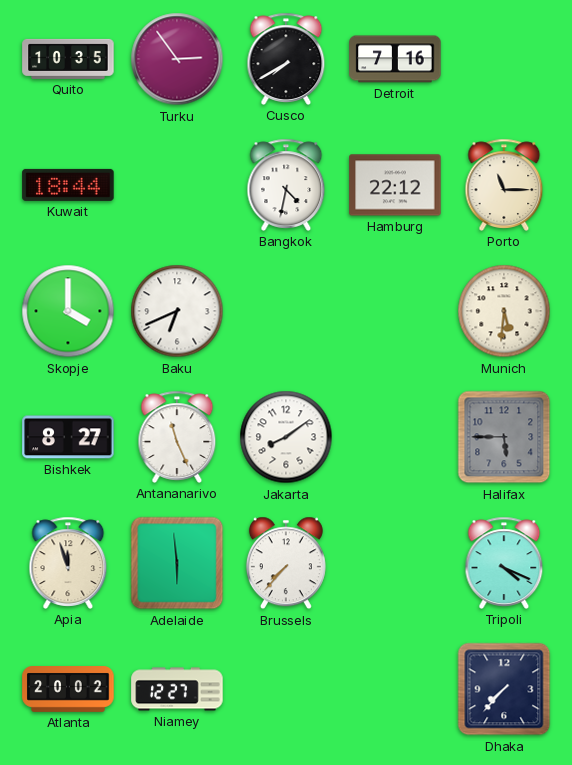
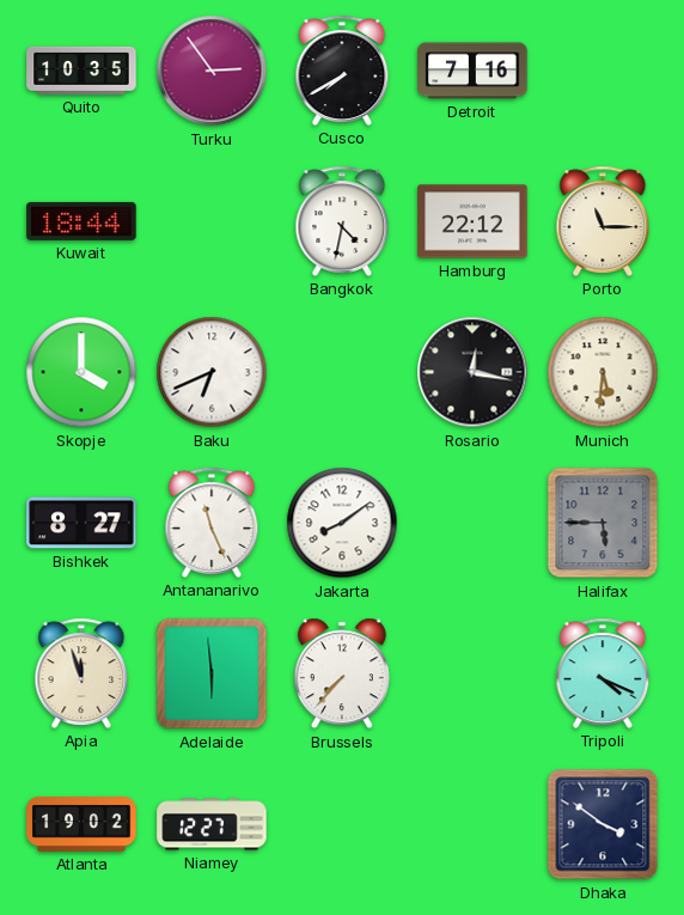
Rosario: none -> 12:17
Atlanta: 20:02 -> 19:02
Dhaka: 7:37 -> 3:51
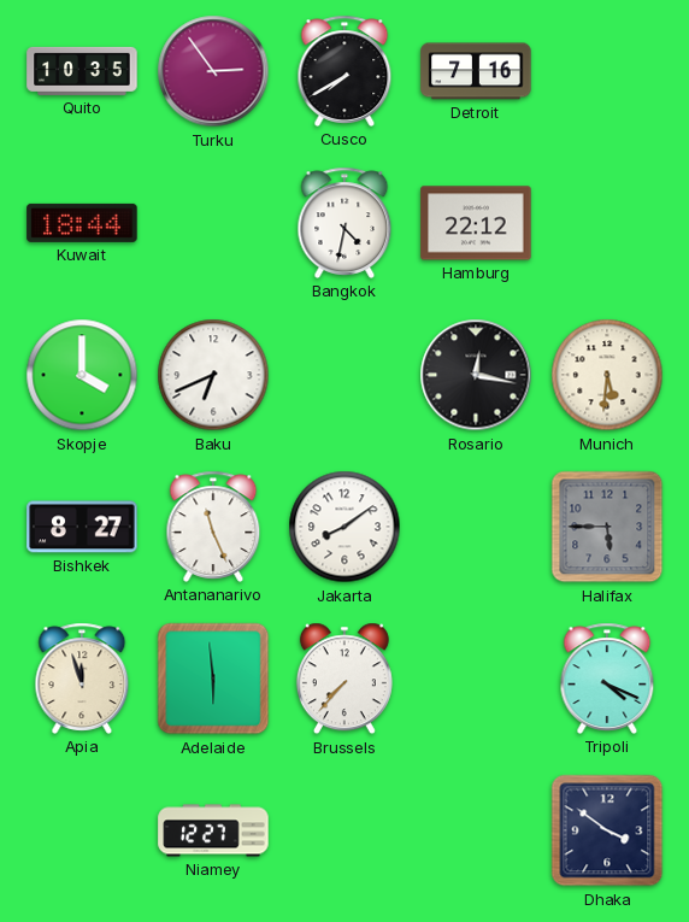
Porto: 11:15 -> none
Atlanta: 19:02 -> none
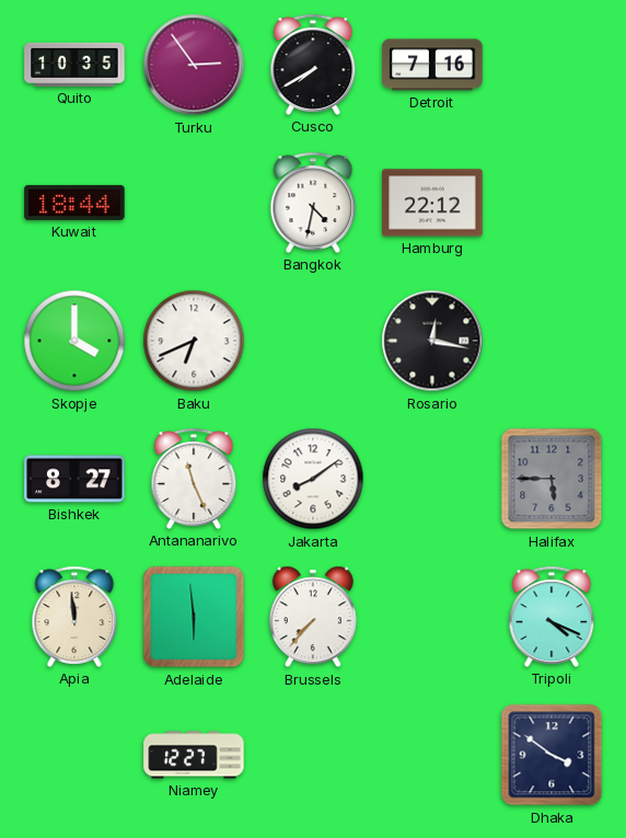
Munich: 5:31 -> none
Apia: 11:57 -> 11:59
